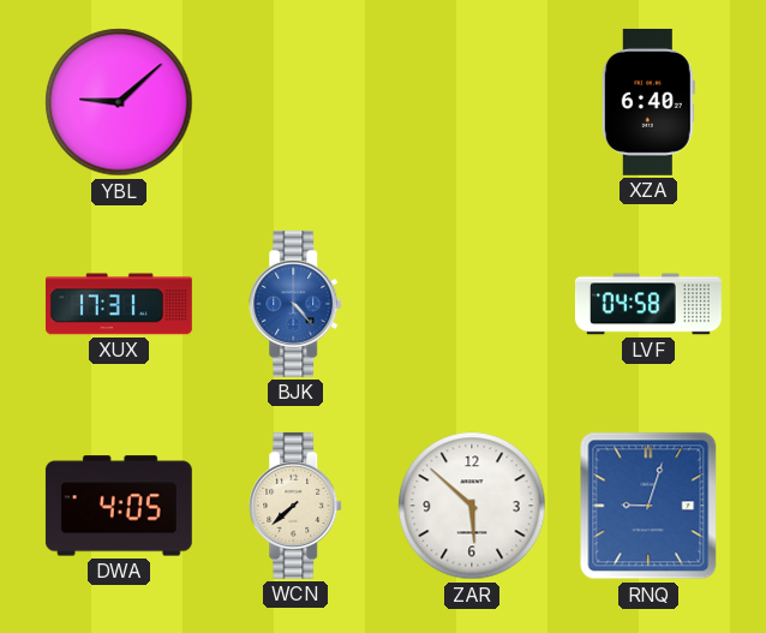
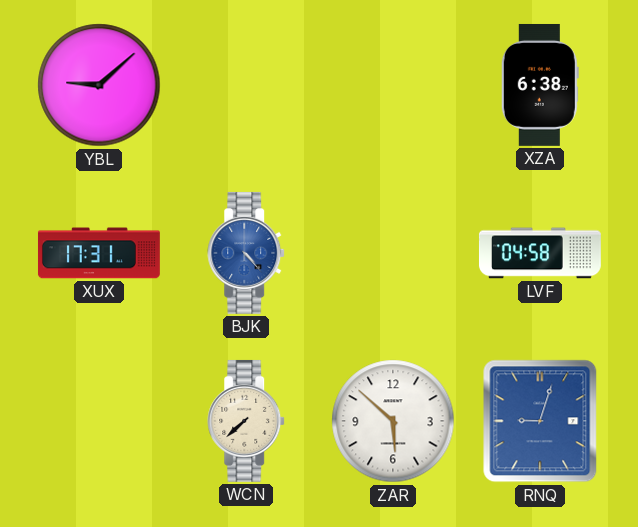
XZA: 6:40 -> 6:38
DWA: 4:05 -> none
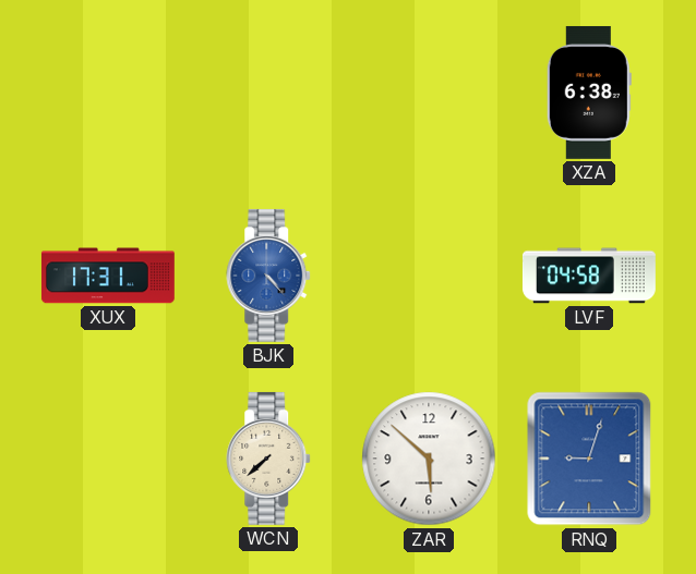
YBL: 9:08 -> none
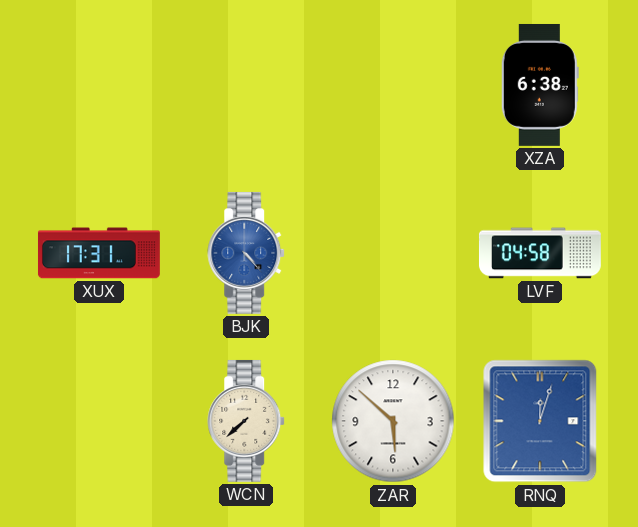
RNQ: 9:03 -> 12:03
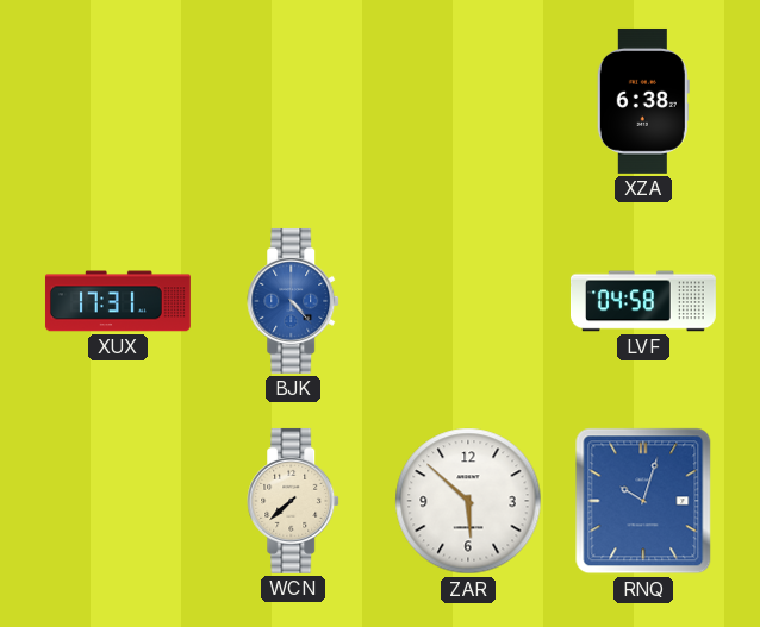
RNQ: 12:03 -> 10:03
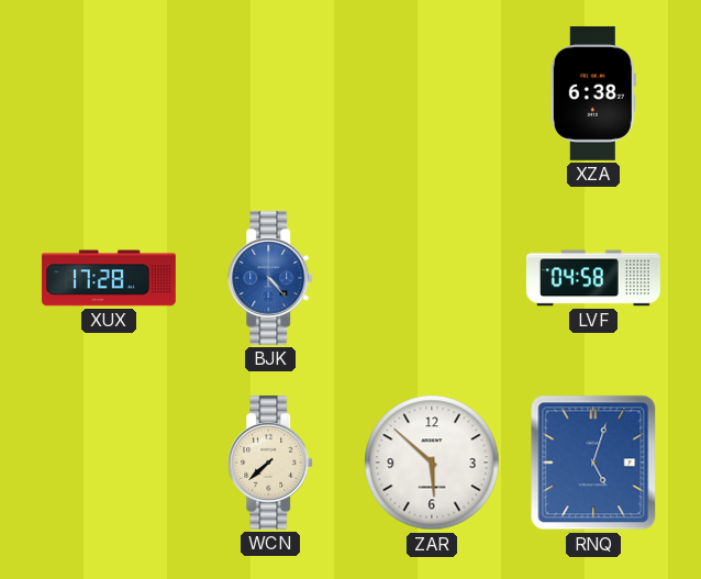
XUX: 17:31 -> 17:28
RNQ: 10:03 -> 5:03
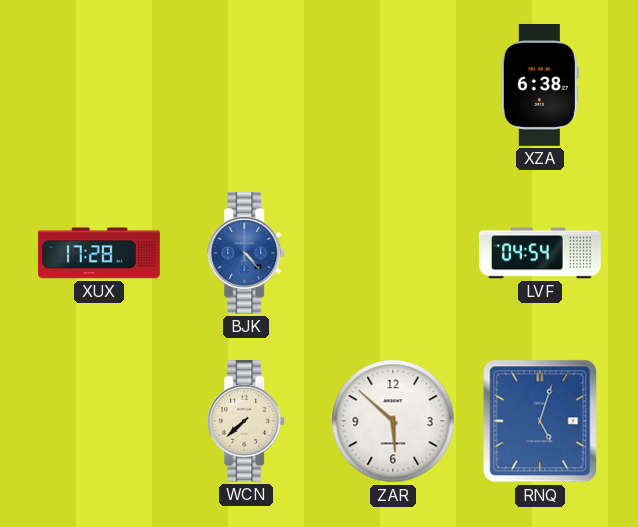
LVF: 04:58 -> 04:54
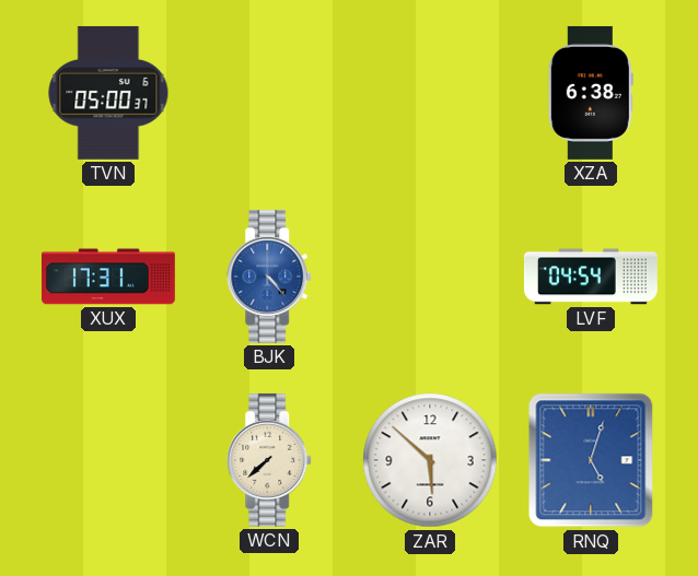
TVN: none -> 05:00
XUX: 17:28 -> 17:31
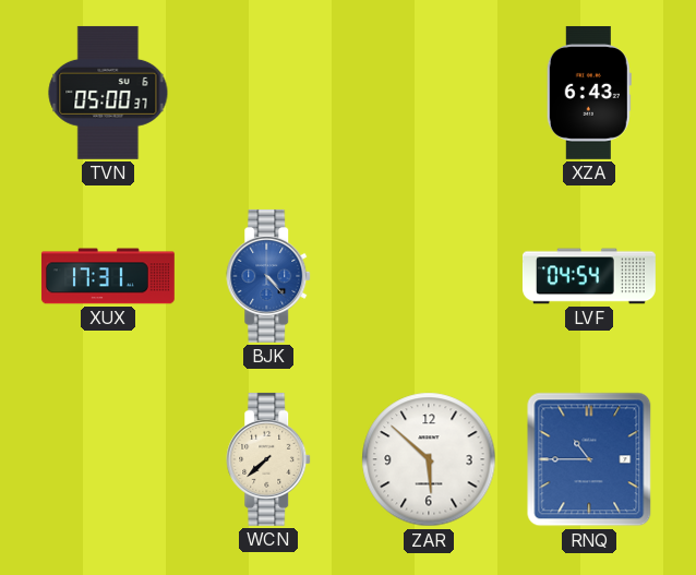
XZA: 6:38 -> 6:43
RNQ: 5:03 -> 10:45
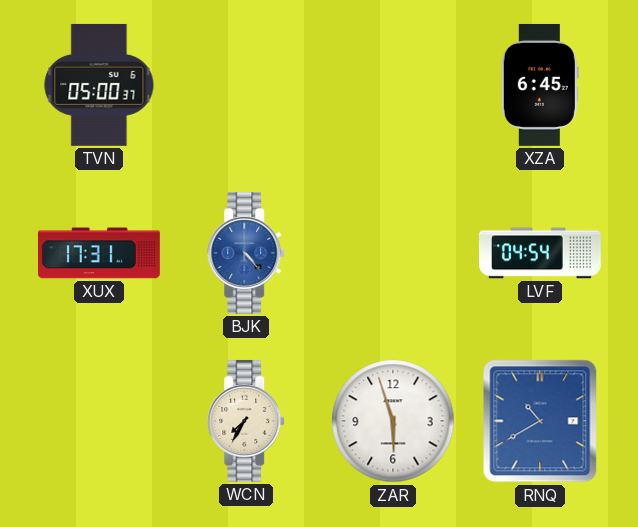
XZA: 6:43 -> 6:45
WCN: 7:38 -> 7:35
ZAR: 5:52 -> 5:57
RNQ: 10:45 -> 10:40
